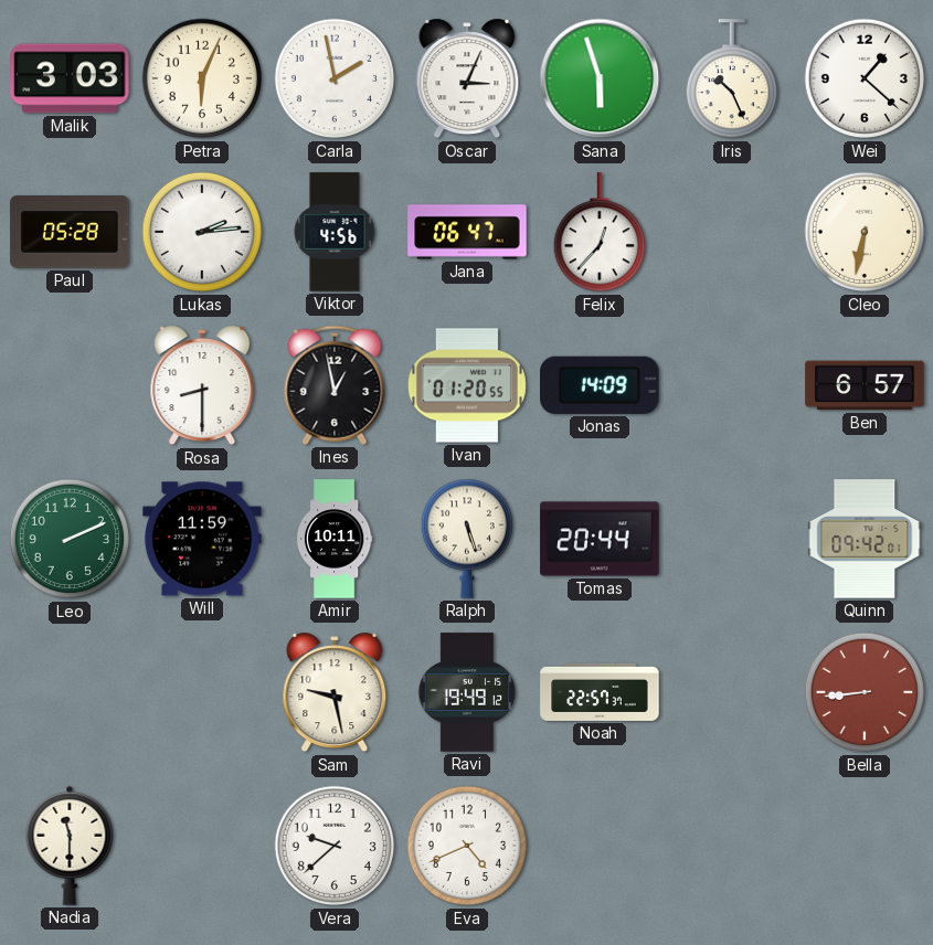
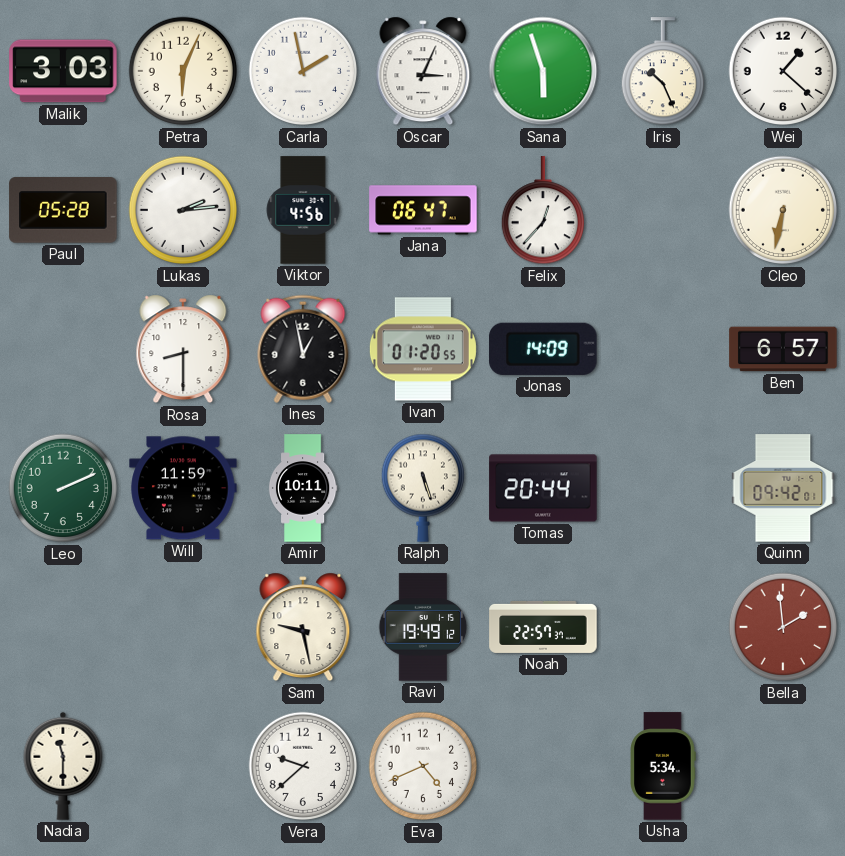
Bella: 8:44 -> 1:59
Usha: none -> 5:34
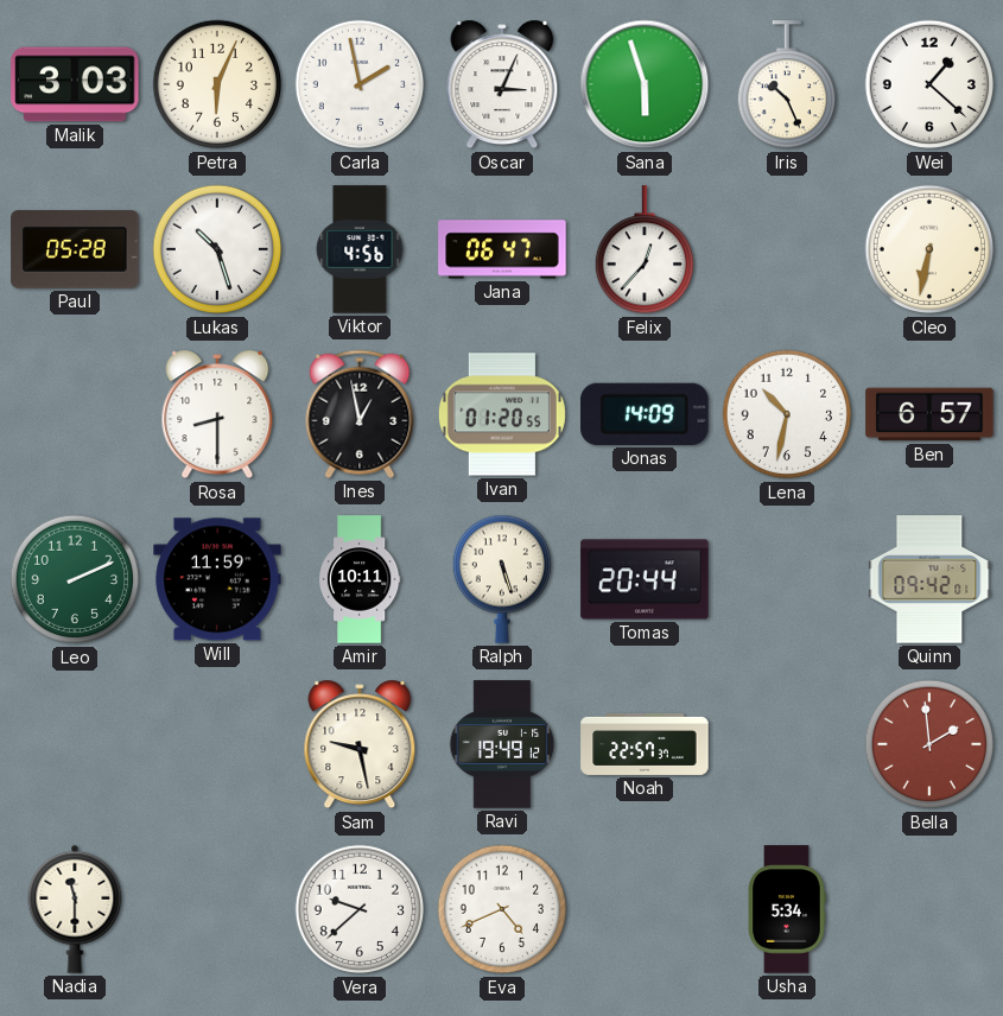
Lukas: 2:14 -> 10:27
Lena: none -> 10:32
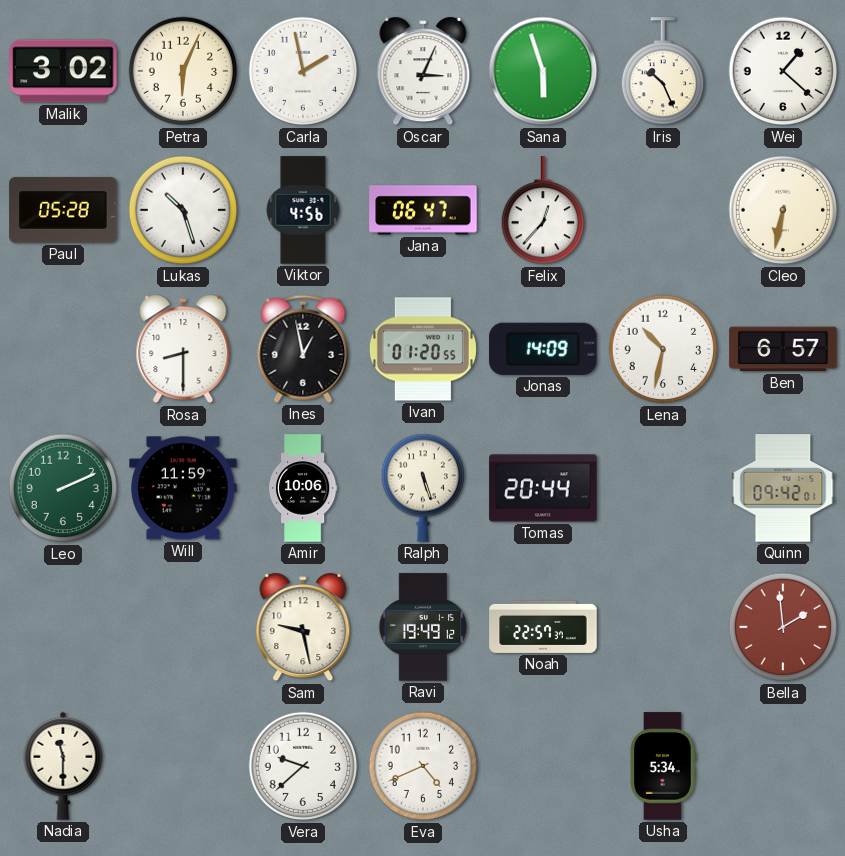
Malik: 3:03 -> 3:02
Amir: 10:11 -> 10:06
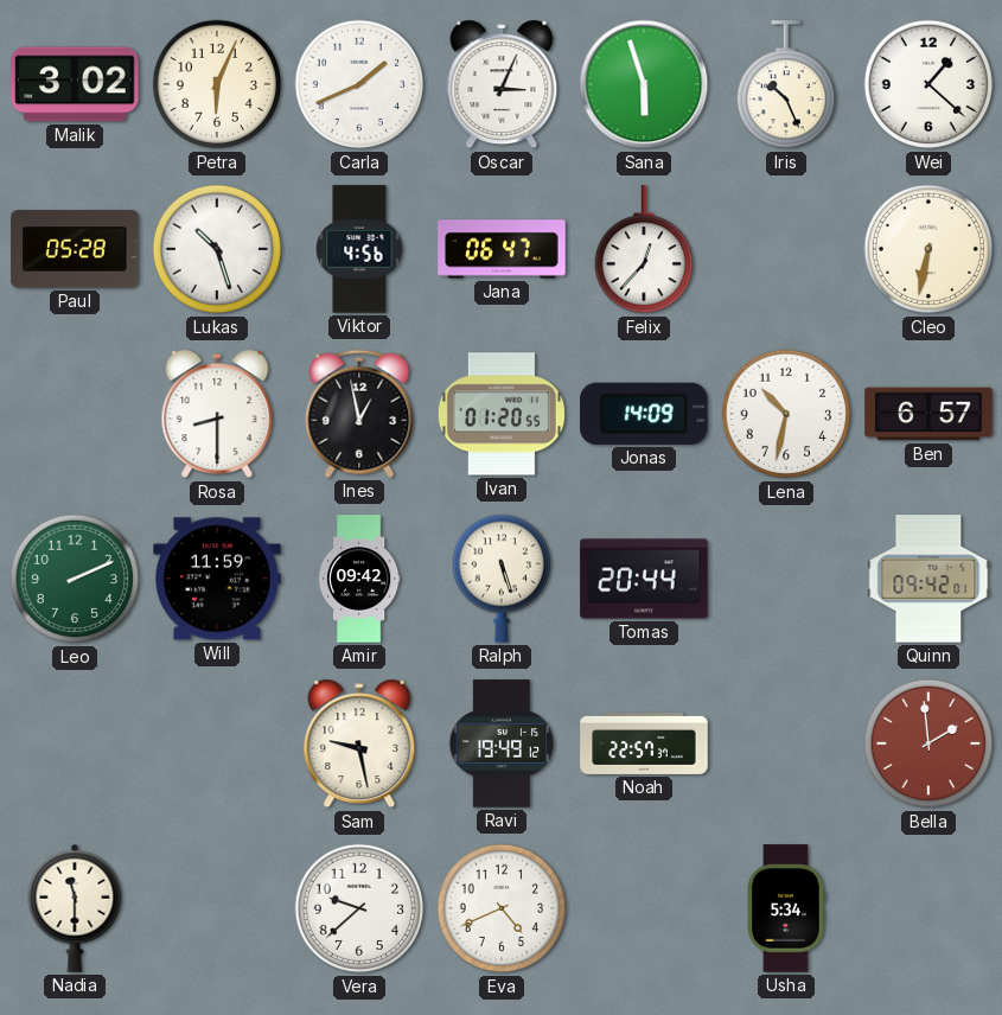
Carla: 1:58 -> 1:41
Amir: 10:06 -> 09:42
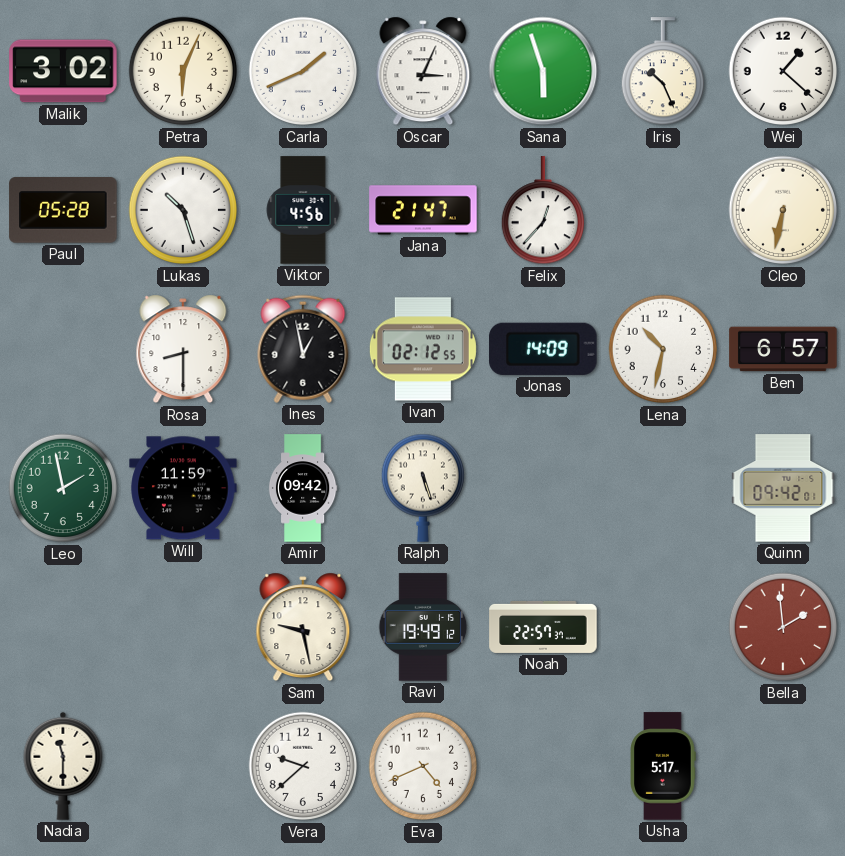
Jana: 06:47 -> 21:47
Ivan: 01:20 -> 02:12
Leo: 2:11 -> 1:58
Tomas: 20:44 -> none
Usha: 5:34 -> 5:17
